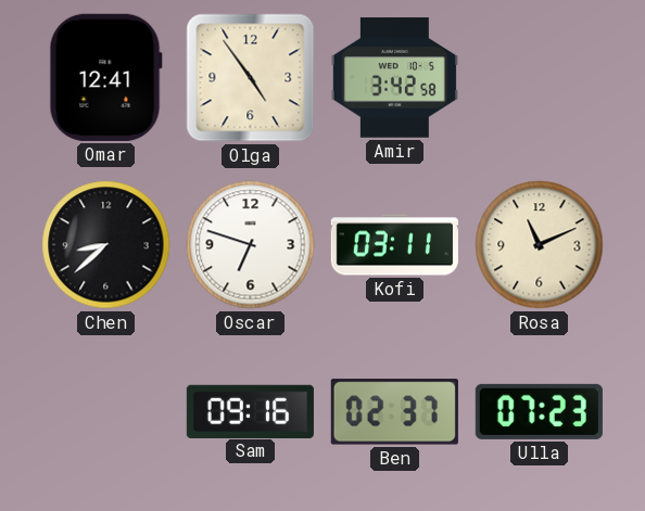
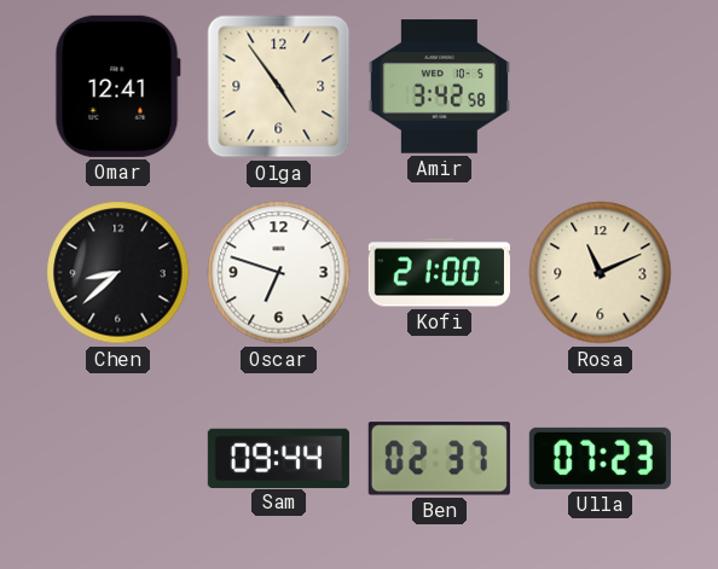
Kofi: 03:11 -> 21:00
Sam: 09:16 -> 09:44
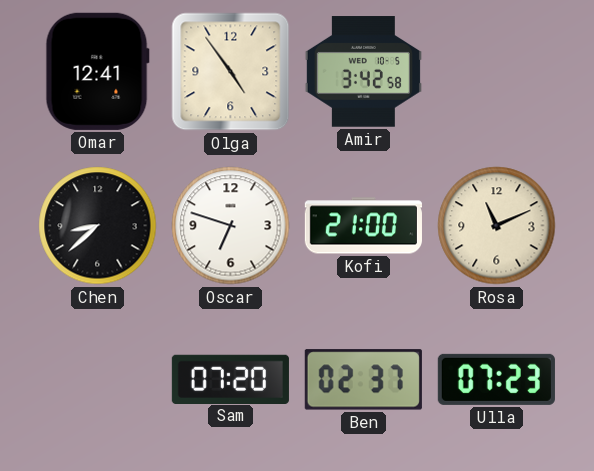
Sam: 09:44 -> 07:20
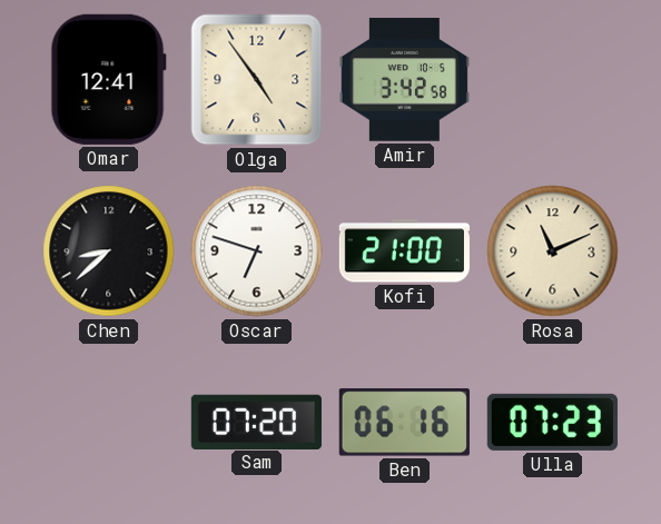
Ben: 02:37 -> 06:16
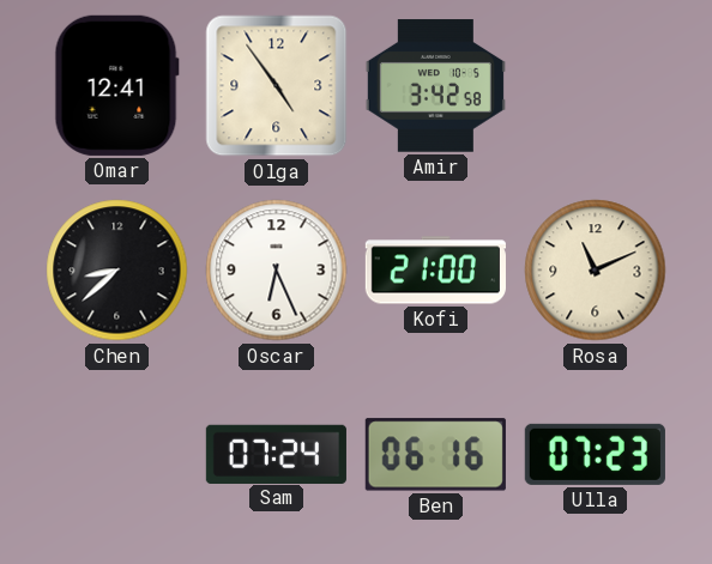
Oscar: 6:48 -> 6:26
Sam: 07:20 -> 07:24
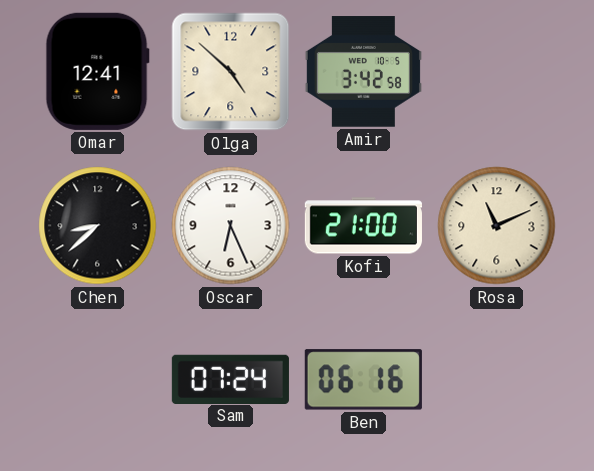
Olga: 4:54 -> 4:52
Ulla: 07:23 -> none
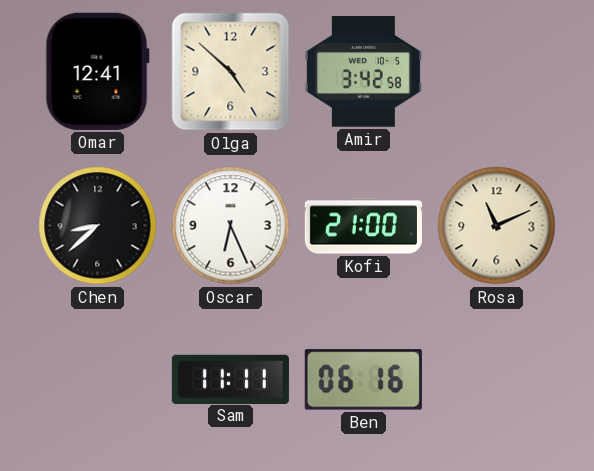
Sam: 07:24 -> 11:11
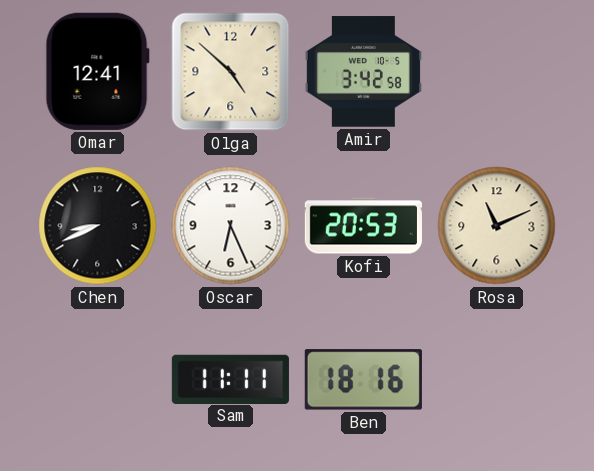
Chen: 8:38 -> 8:41
Kofi: 21:00 -> 20:53
Ben: 06:16 -> 18:16
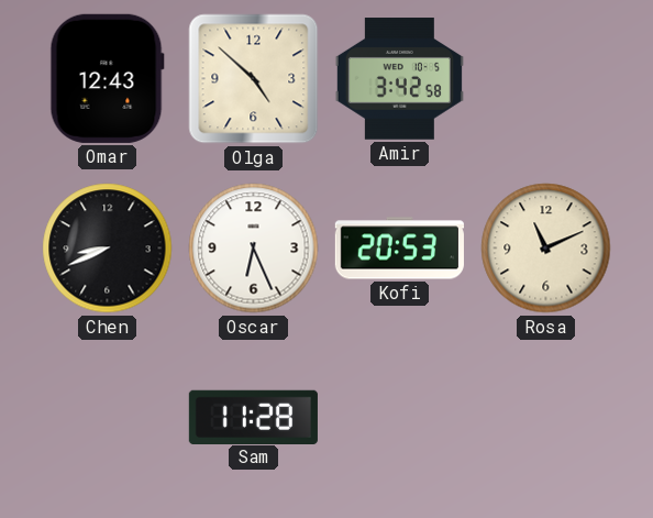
Omar: 12:41 -> 12:43
Sam: 11:11 -> 11:28
Ben: 18:16 -> none
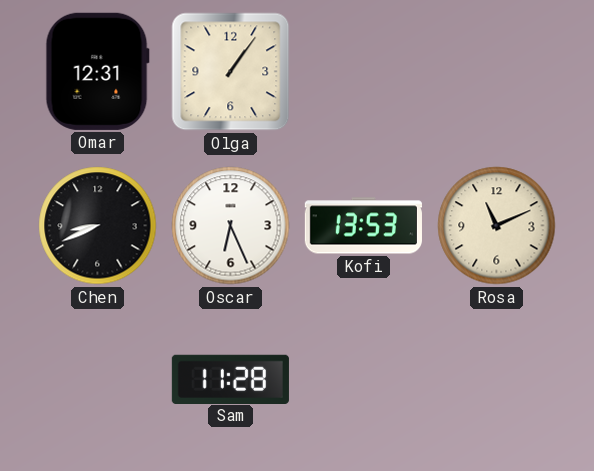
Omar: 12:43 -> 12:31
Olga: 4:52 -> 1:06
Amir: 3:42 -> none
Kofi: 20:53 -> 13:53
